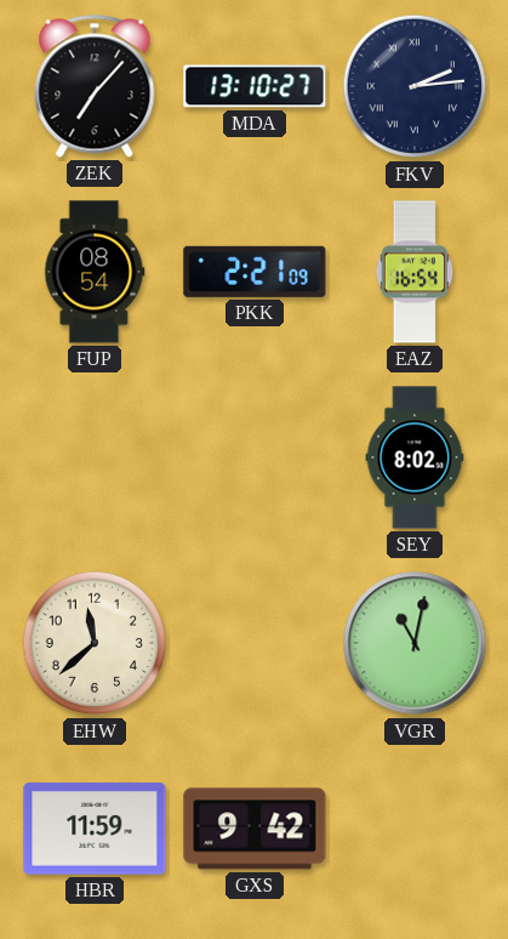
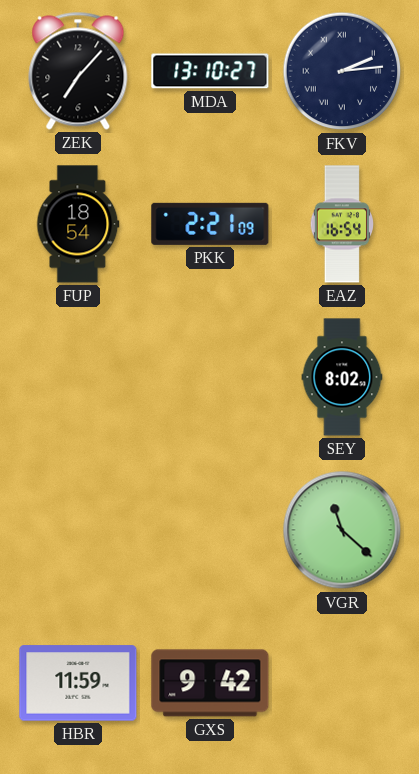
FUP: 08:54 -> 18:54
EHW: 11:38 -> none
VGR: 11:02 -> 11:22
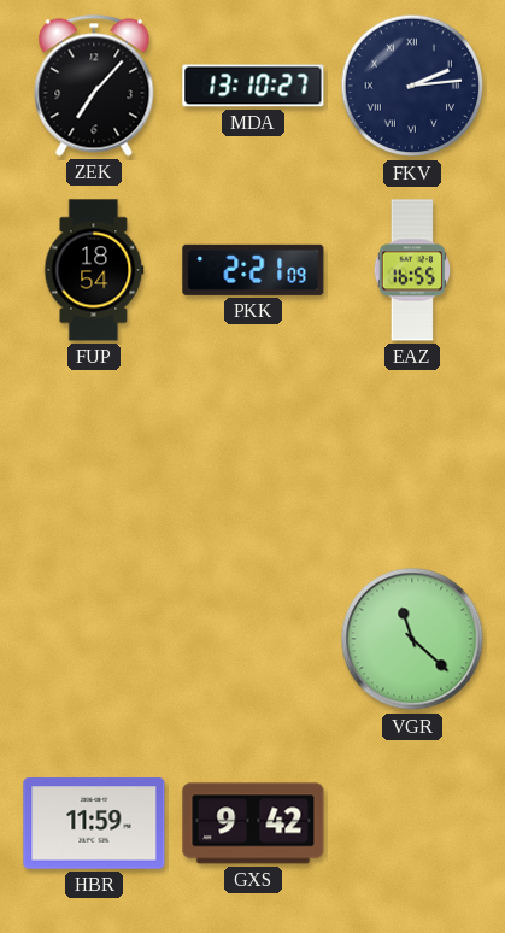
EAZ: 16:54 -> 16:55
SEY: 8:02 -> none
